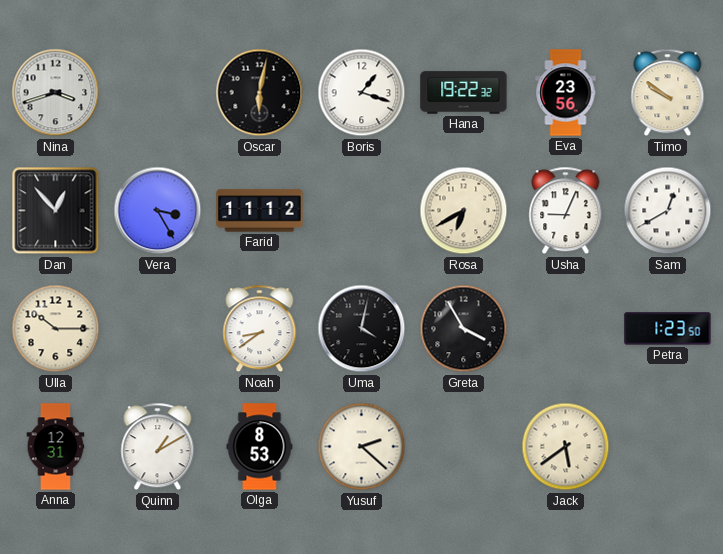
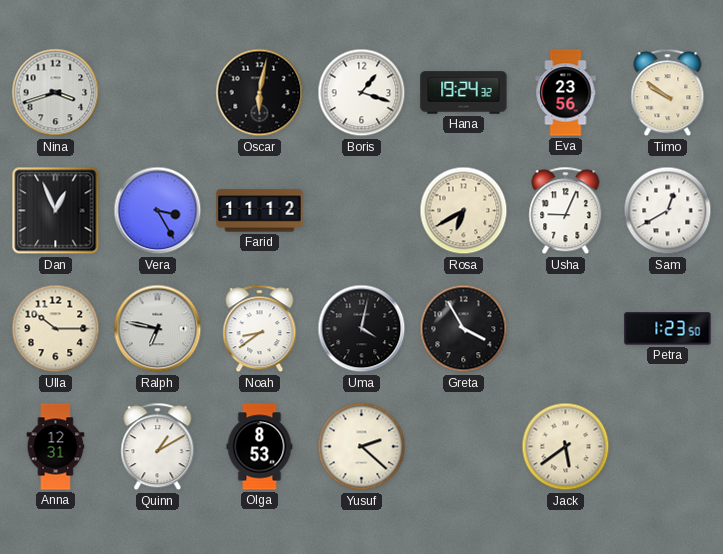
Hana: 19:22 -> 19:24
Dan: 12:53 -> 12:56
Ralph: none -> 6:47
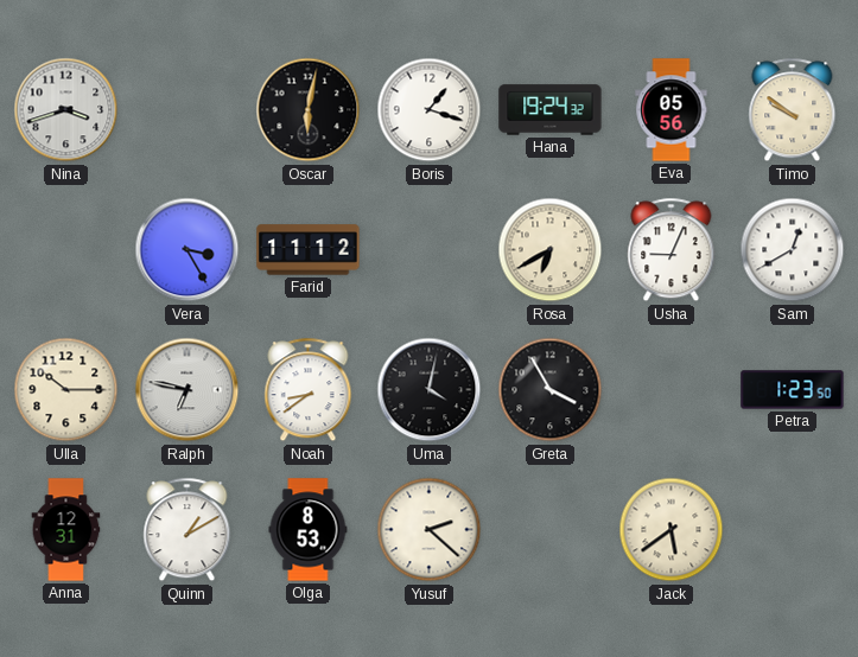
Eva: 23:56 -> 05:56
Dan: 12:56 -> none
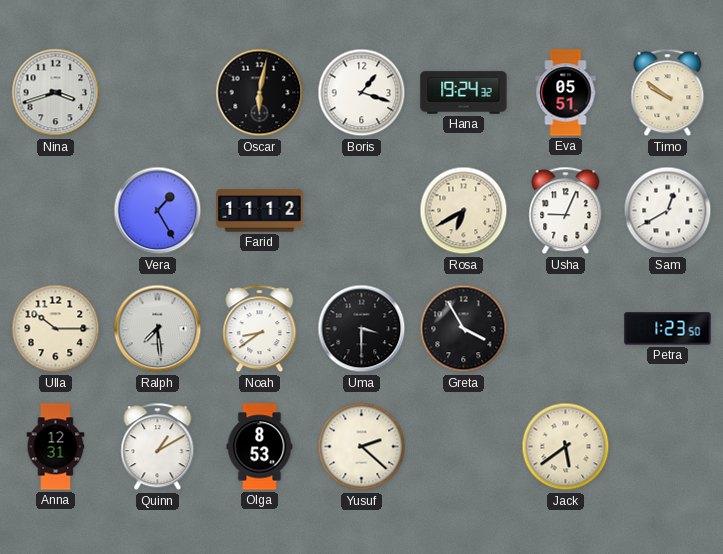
Eva: 05:56 -> 05:51
Vera: 3:25 -> 1:25
Ralph: 6:47 -> 7:29
Uma: 4:02 -> 3:30
